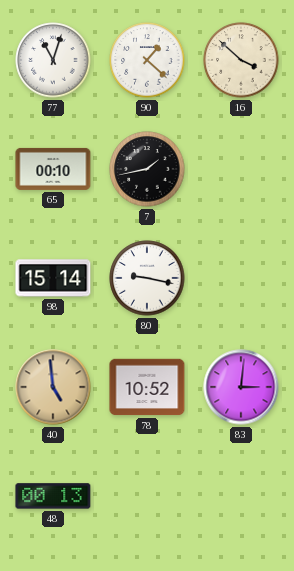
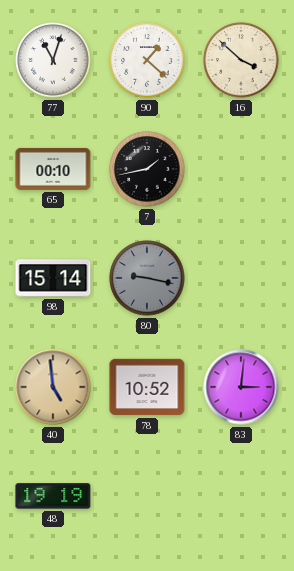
80 dial: white -> grey
48: 00:13 -> 19:19
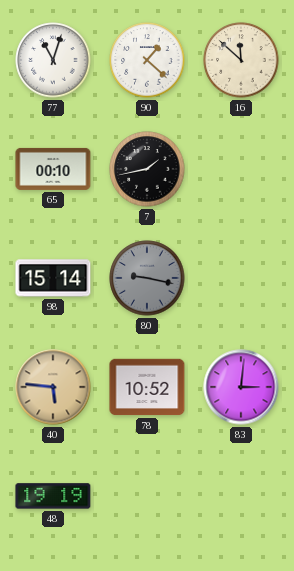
16: 3:52 -> 11:52
40: 4:59 -> 5:46
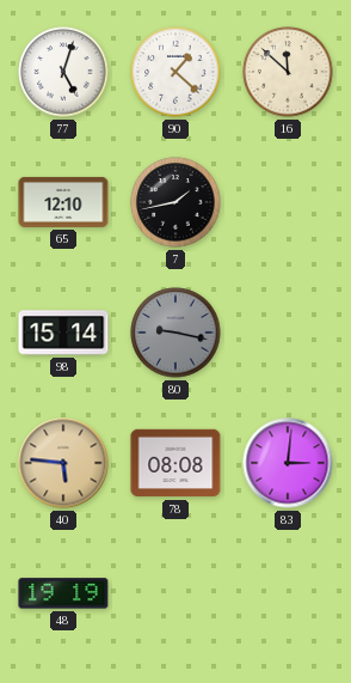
77: 11:03 -> 5:03
65: 00:10 -> 12:10
78: 10:52 -> 08:08
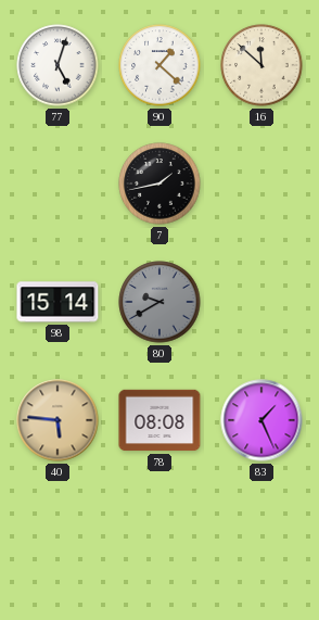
65: 12:10 -> none
80: 9:17 -> 9:40
83: 3:01 -> 1:26
48: 19:19 -> none
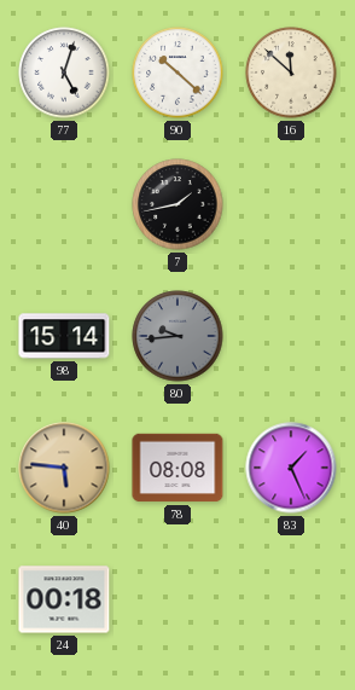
90: 1:22 -> 10:22
80: 9:40 -> 9:44
24: none -> 00:18
